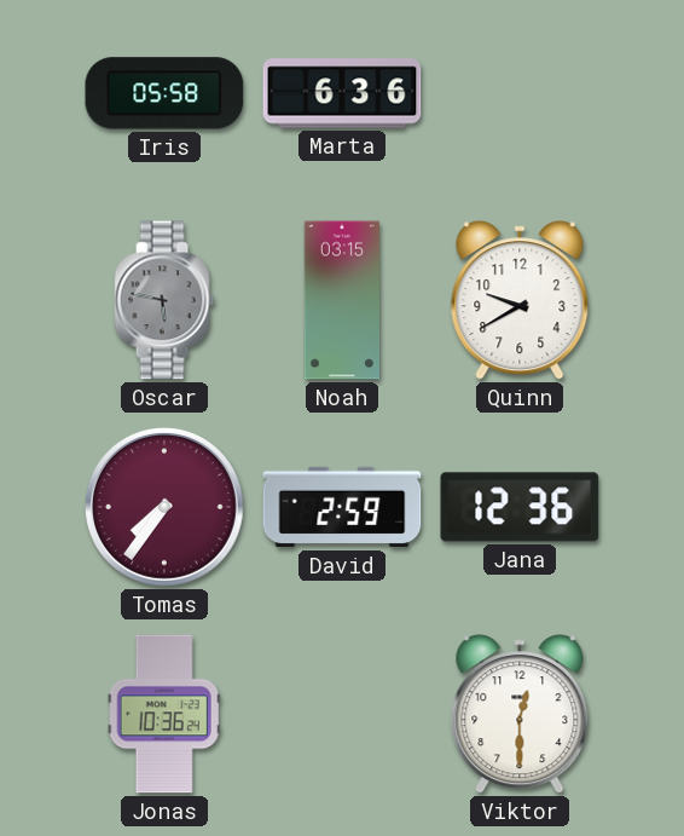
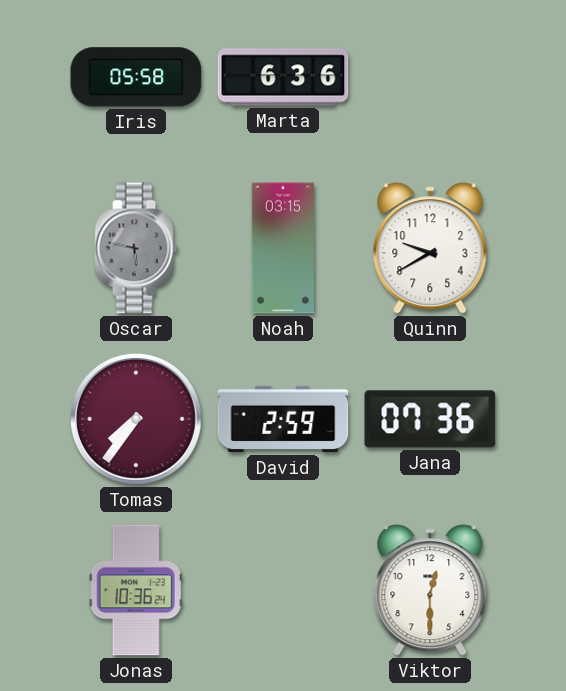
Jana: 12:36 -> 07:36
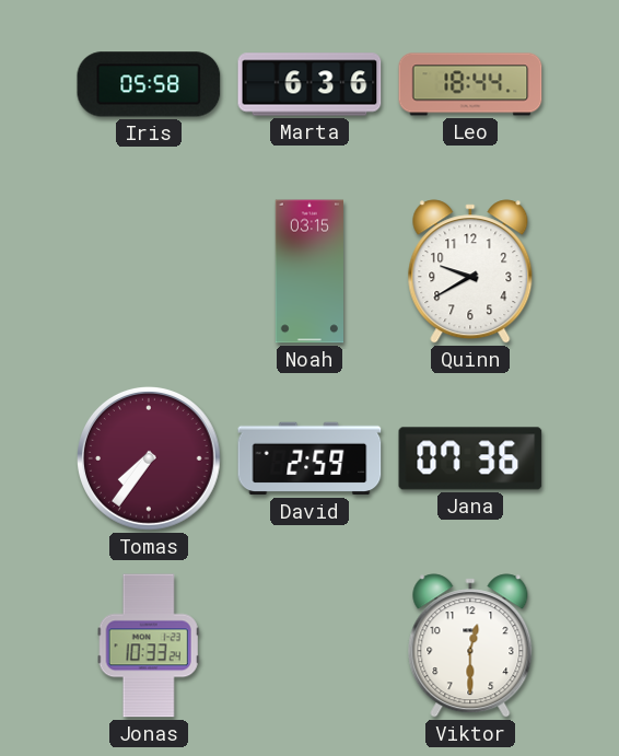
Leo: none -> 18:44
Oscar: 5:47 -> none
Jonas: 10:36 -> 10:33
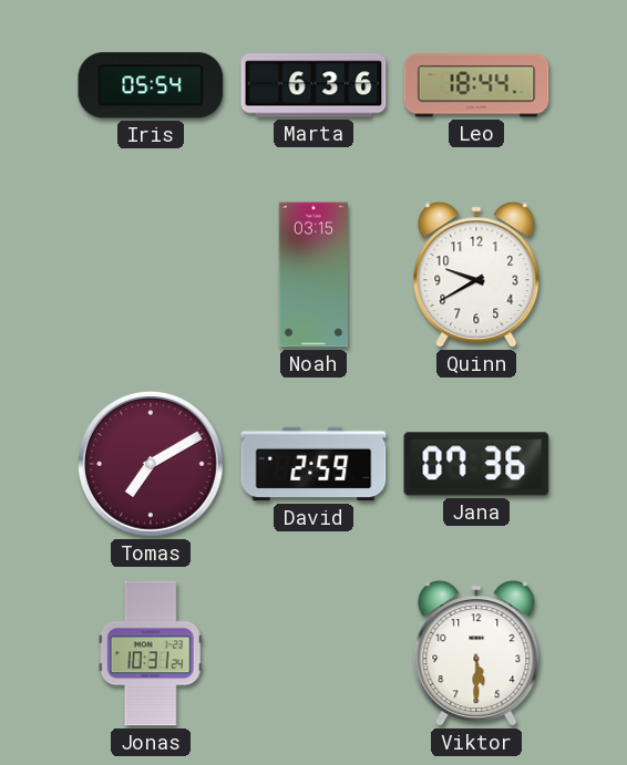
Iris: 05:58 -> 05:54
Tomas: 7:36 -> 7:10
Jonas: 10:33 -> 10:31
Viktor: 12:30 -> 5:30
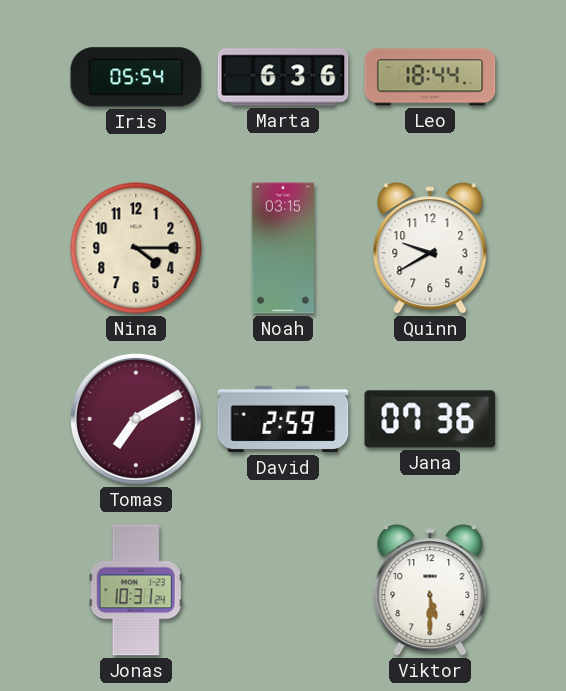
Nina: none -> 4:15
